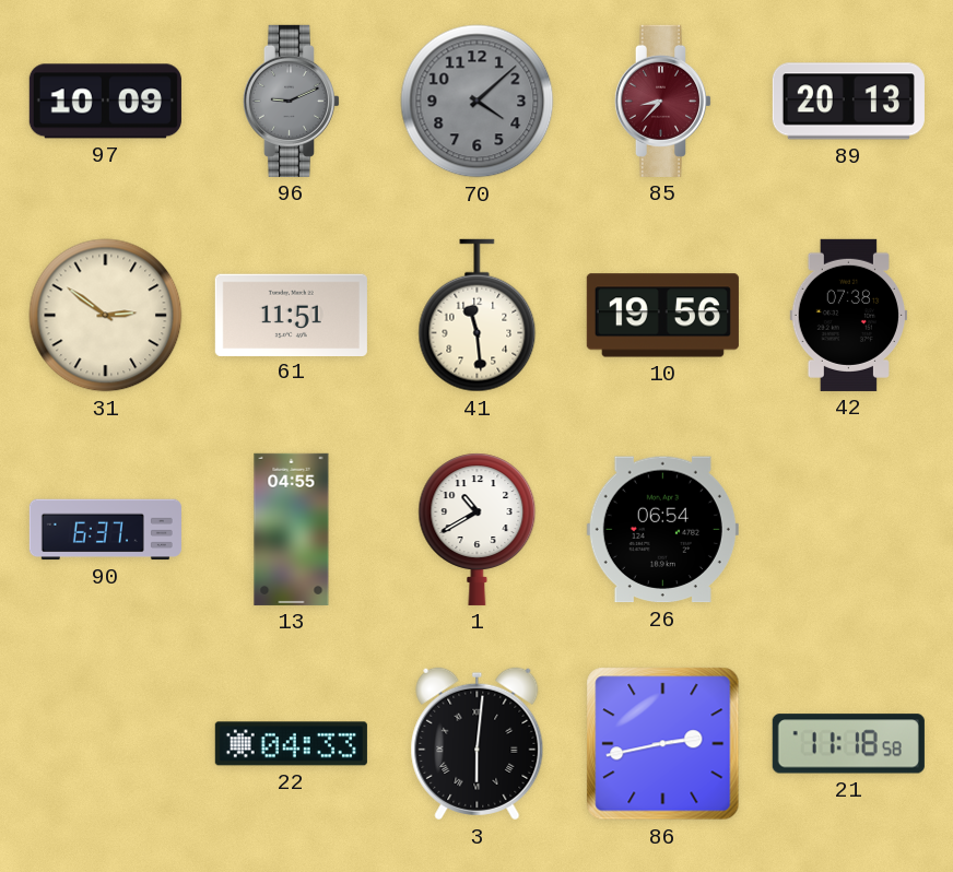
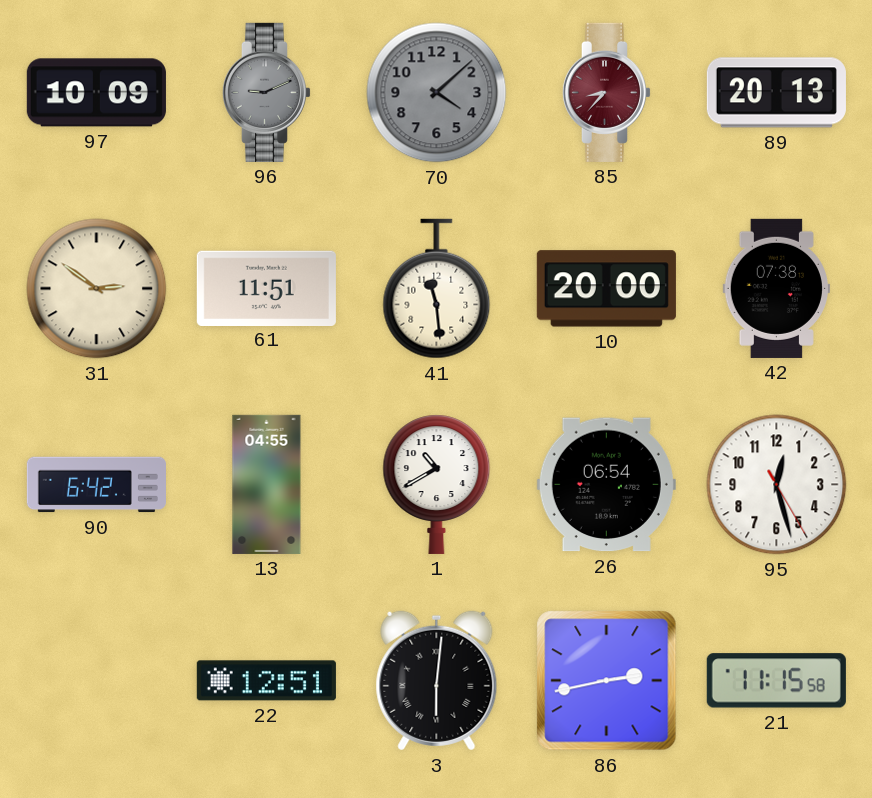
10: 19:56 -> 20:00
90: 6:37 -> 6:42
95: none -> 12:27
22: 04:33 -> 12:51
21: 11:18 -> 11:15
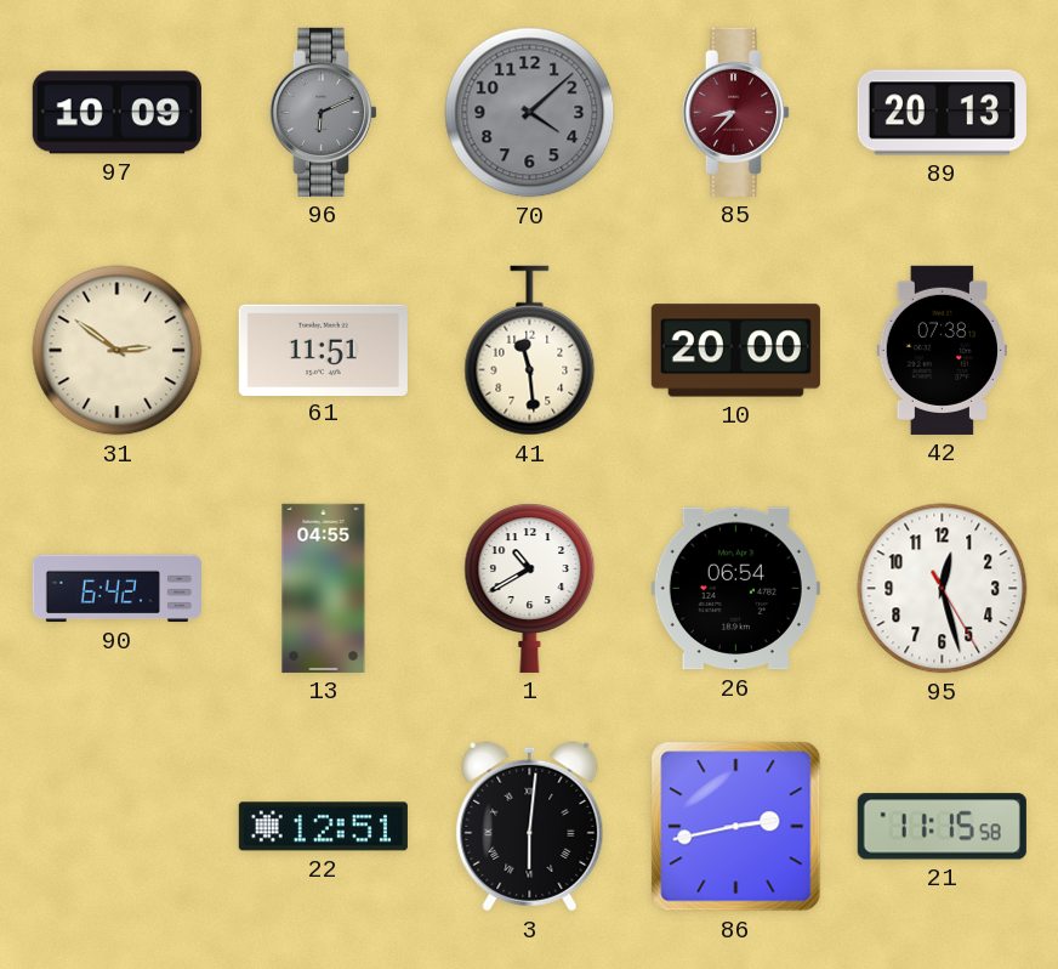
96: 9:11 -> 6:11
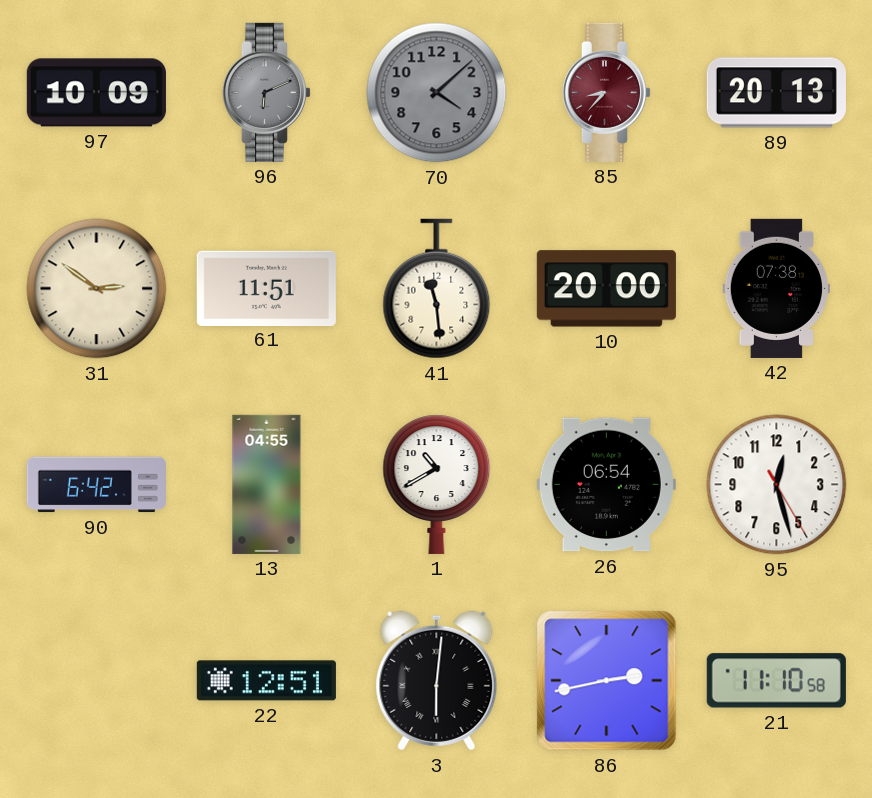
21: 11:15 -> 11:10
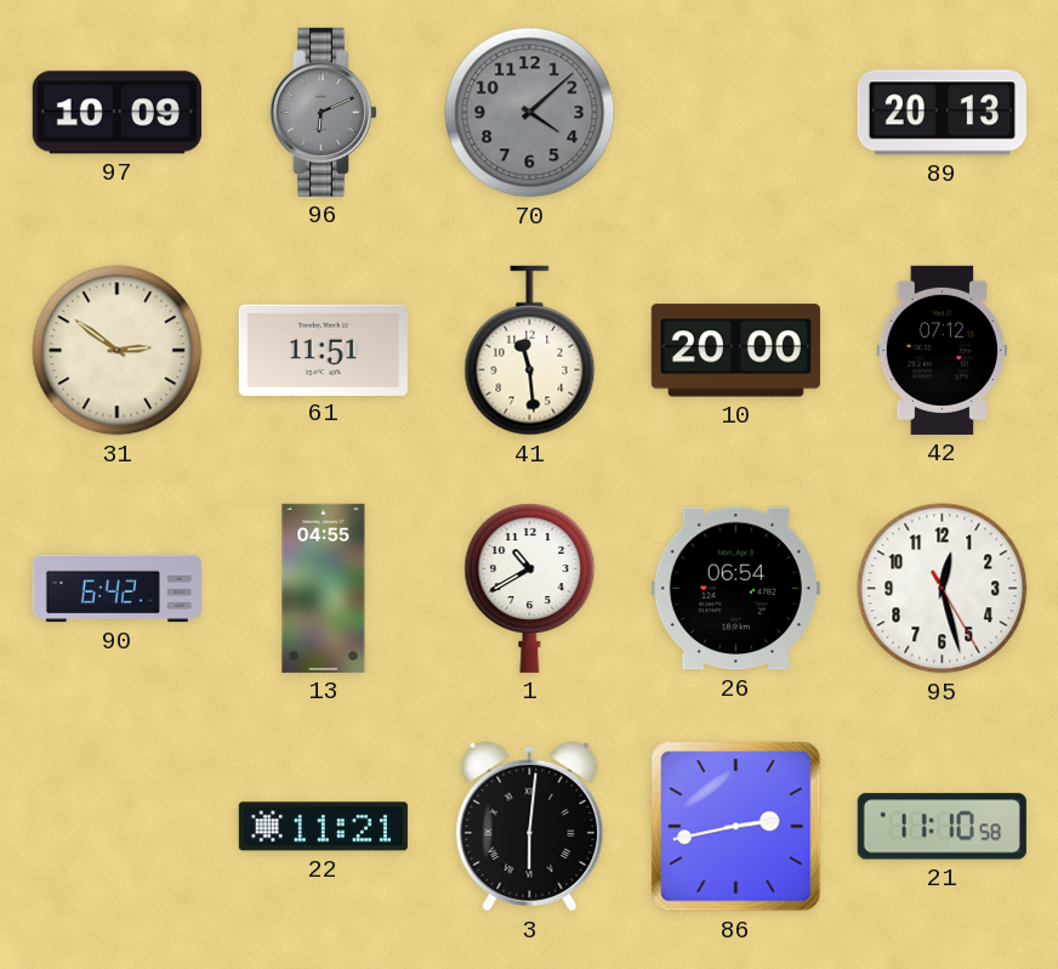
85: 8:37 -> none
42: 07:38 -> 07:12
22: 12:51 -> 11:21
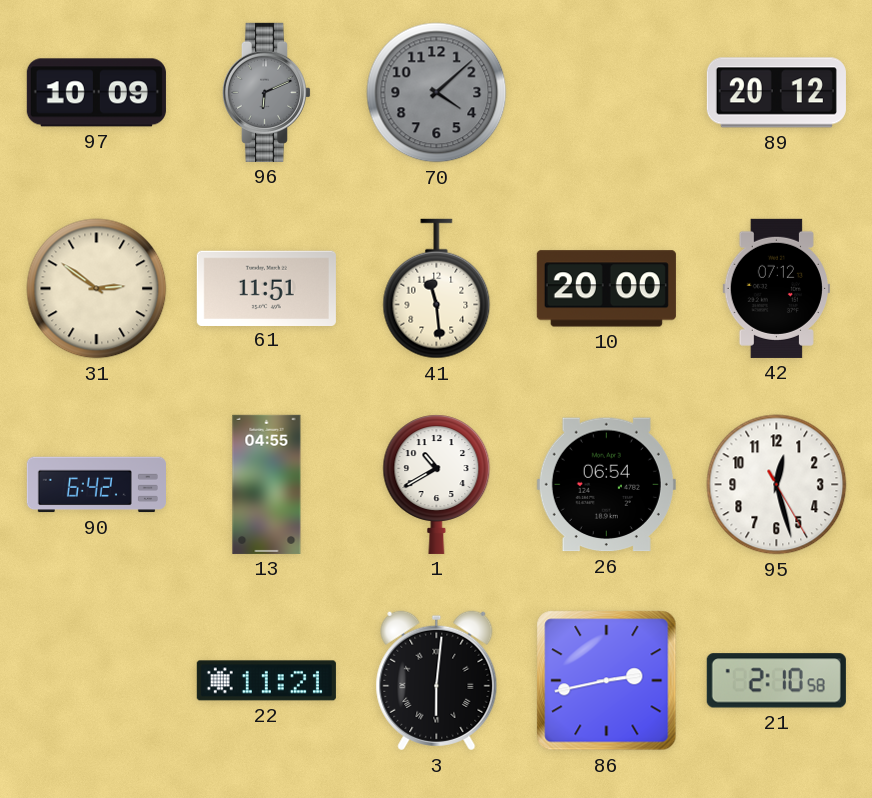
89: 20:13 -> 20:12
21: 11:10 -> 2:10
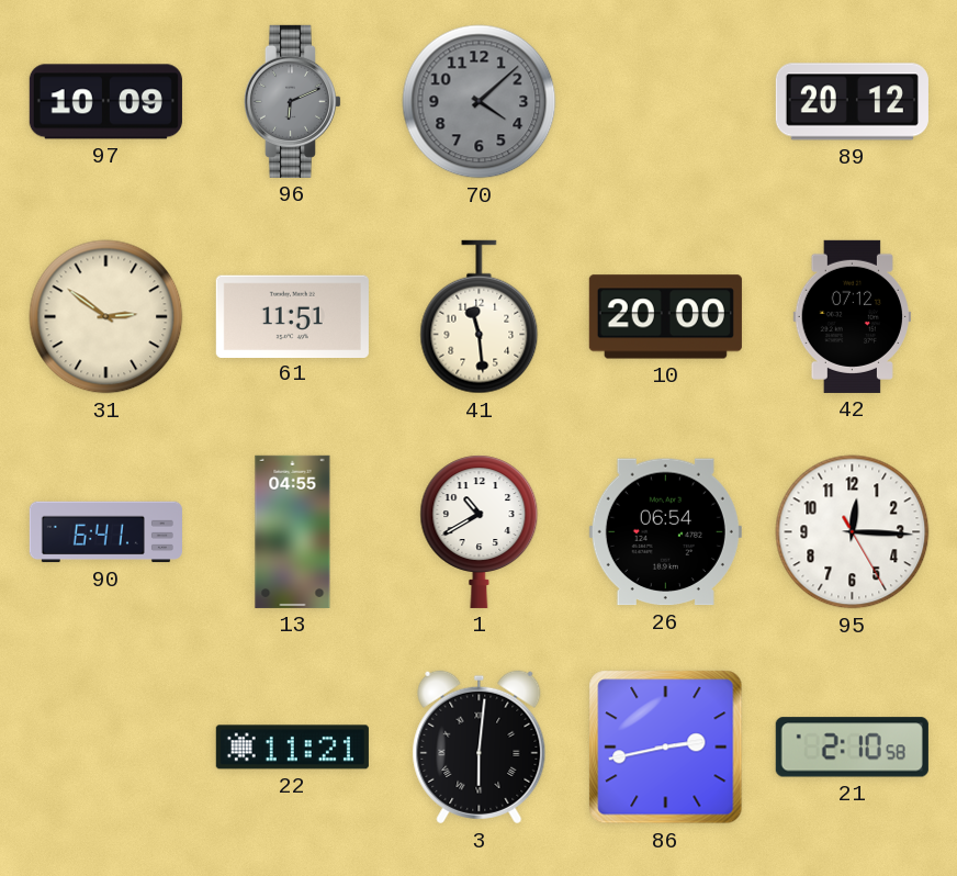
90: 6:42 -> 6:41
95: 12:27 -> 12:15
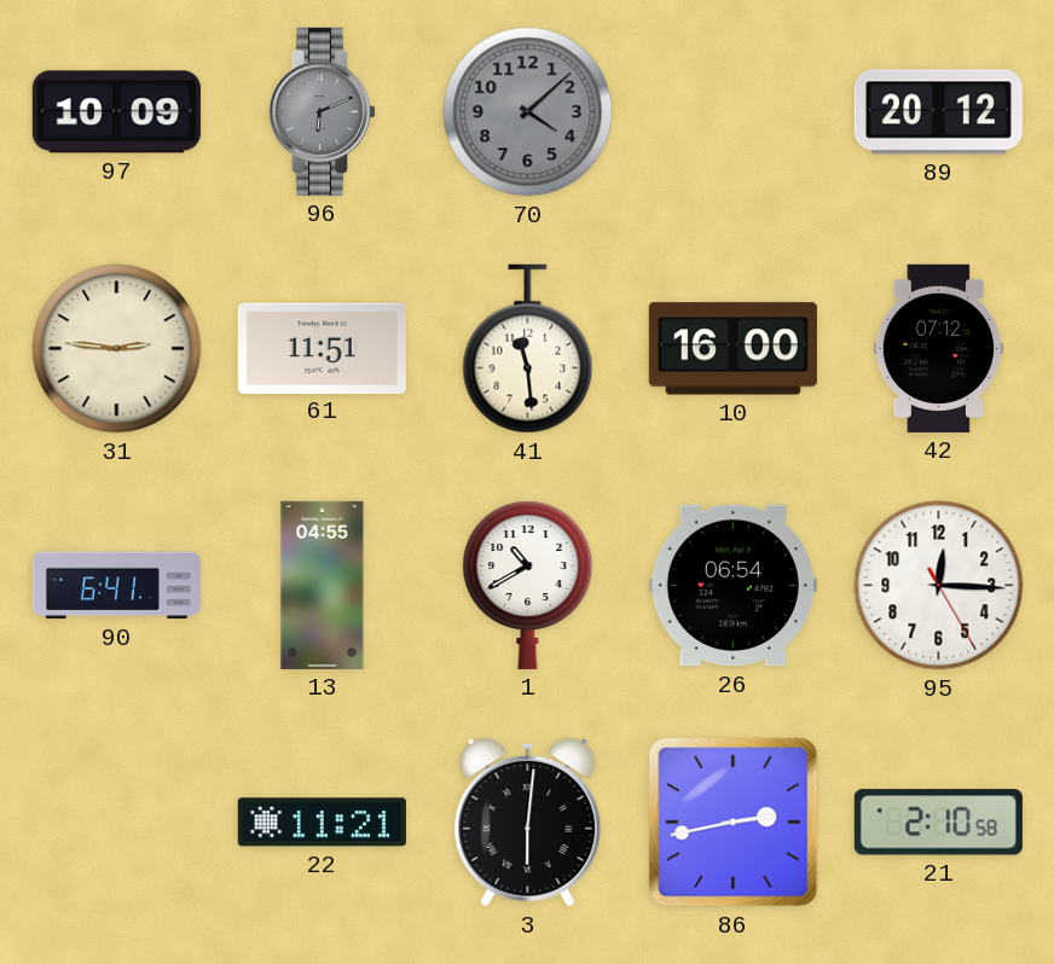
31: 2:51 -> 2:46
10: 20:00 -> 16:00
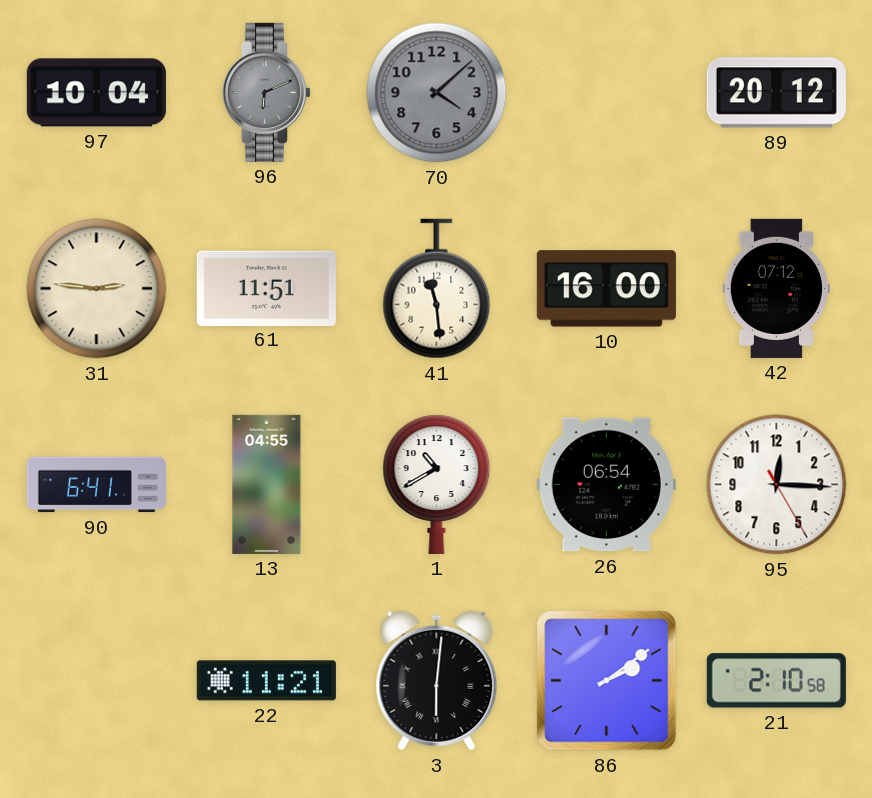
97: 10:09 -> 10:04
86: 2:43 -> 2:09
